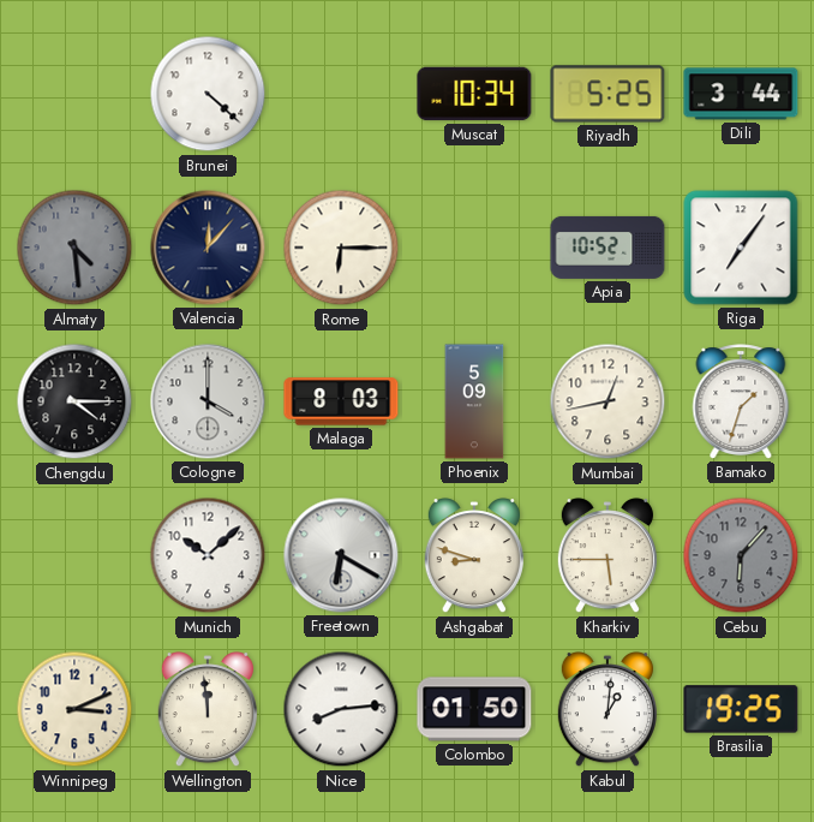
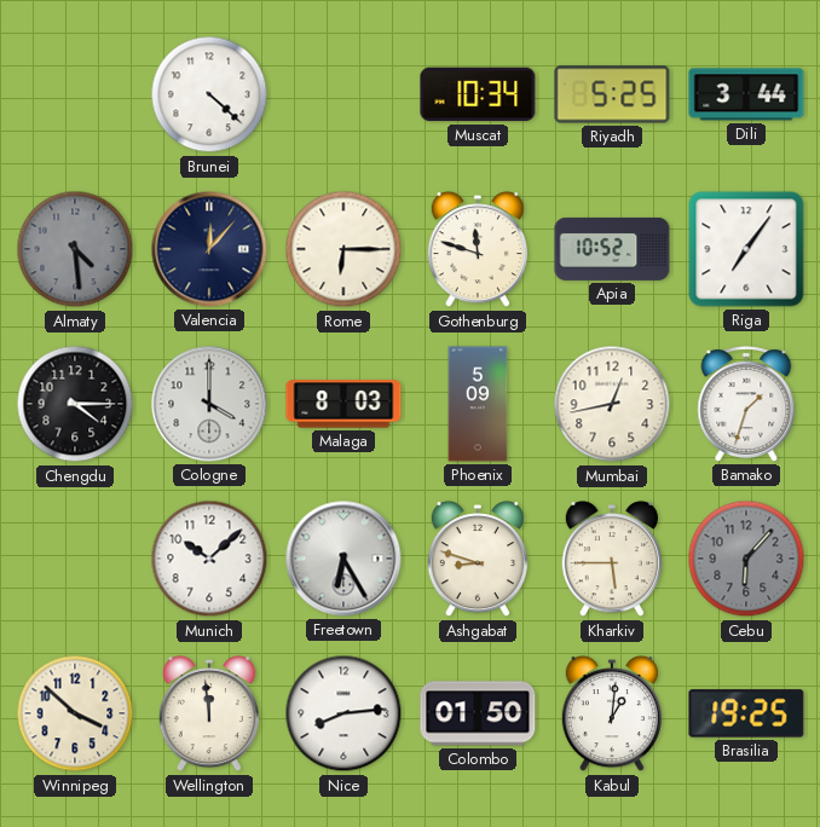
Gothenburg: none -> 11:48
Freetown: 6:20 -> 6:25
Winnipeg: 3:11 -> 3:52
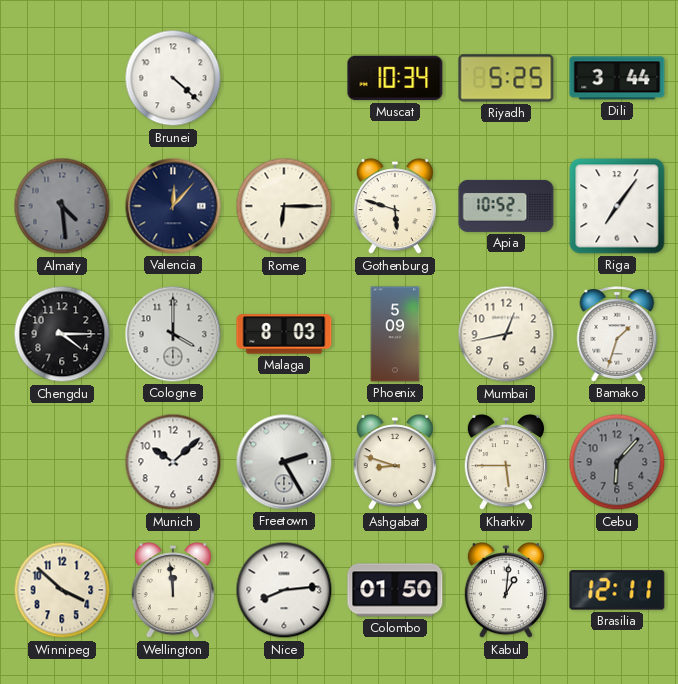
Gothenburg: 11:48 -> 5:48
Freetown: 6:25 -> 2:25
Brasilia: 19:25 -> 12:11
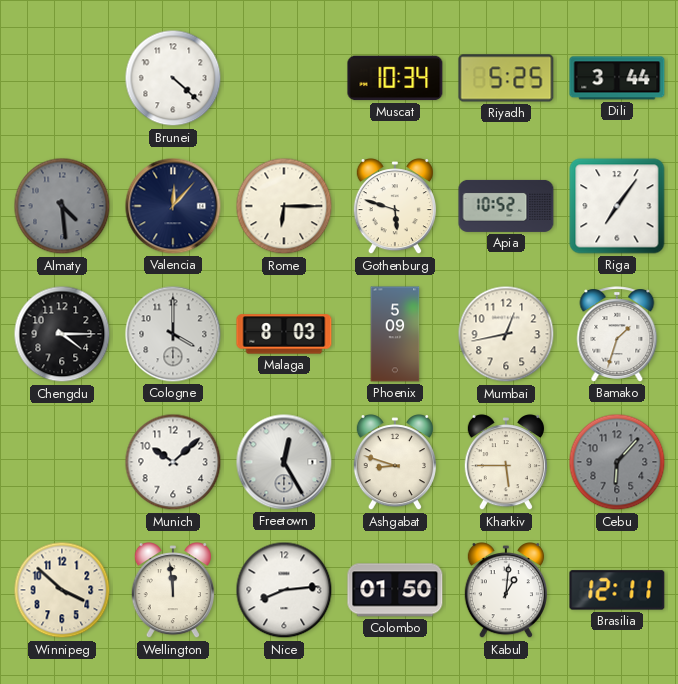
Freetown: 2:25 -> 12:25
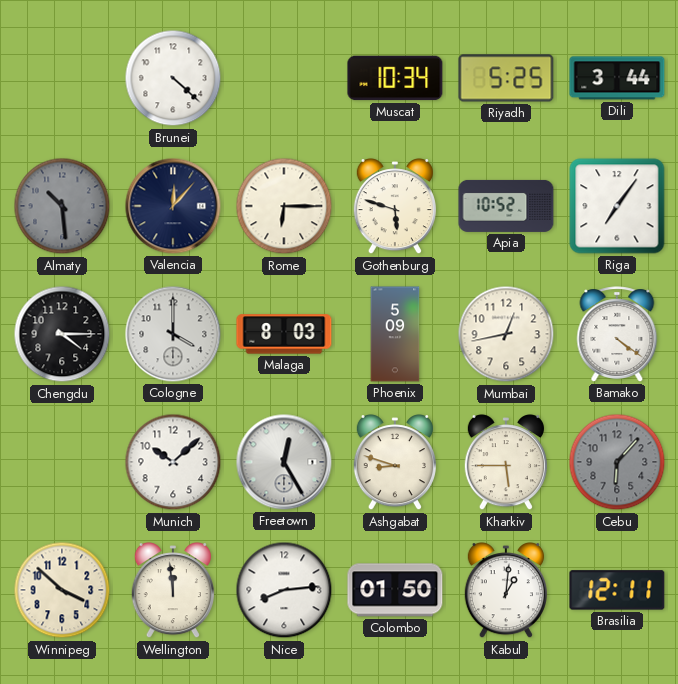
Almaty: 4:29 -> 10:29
Bamako: 1:33 -> 4:21
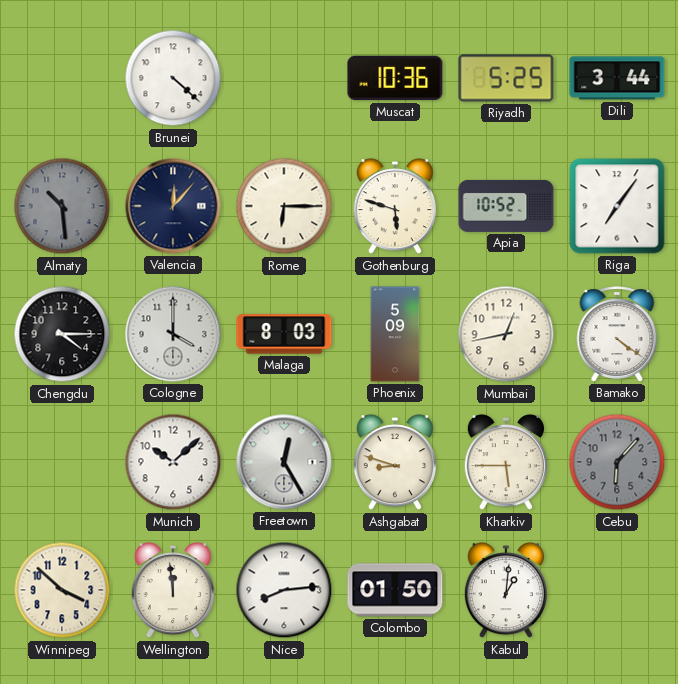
Muscat: 10:34 -> 10:36
Brasilia: 12:11 -> none
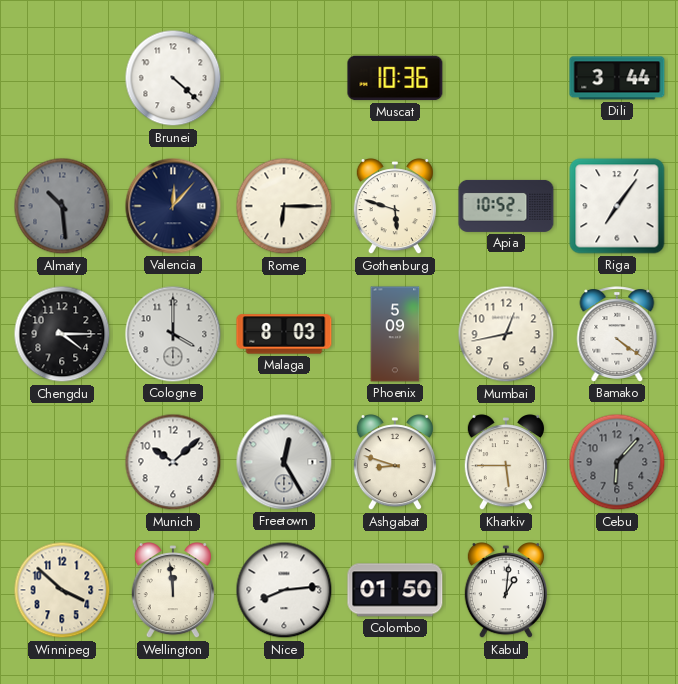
Riyadh: 5:25 -> none
